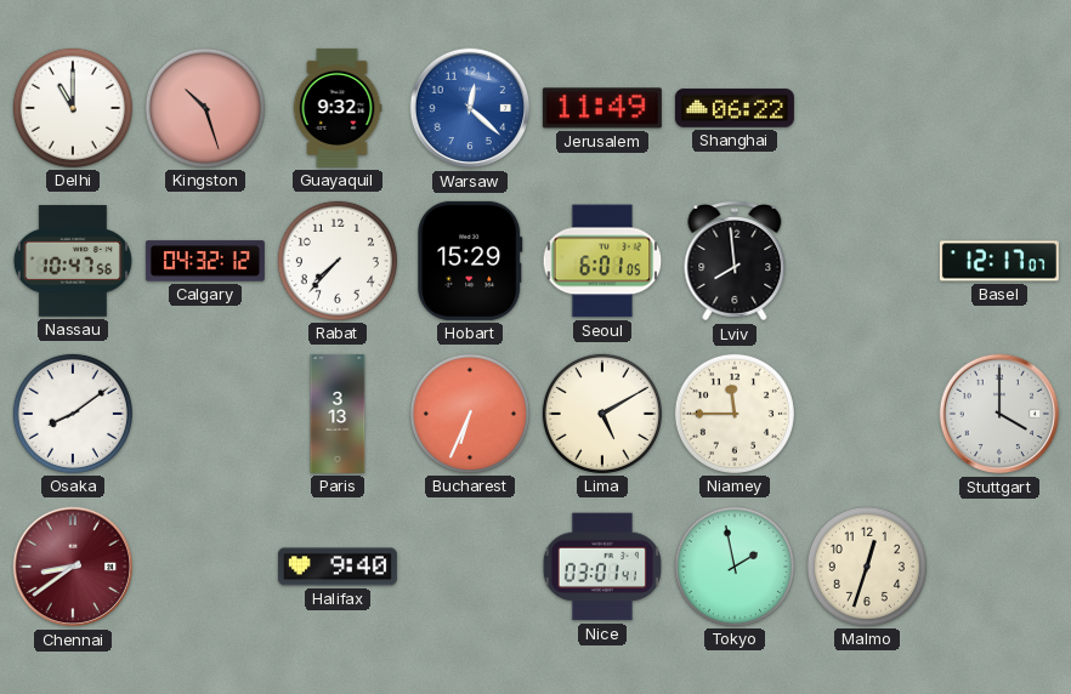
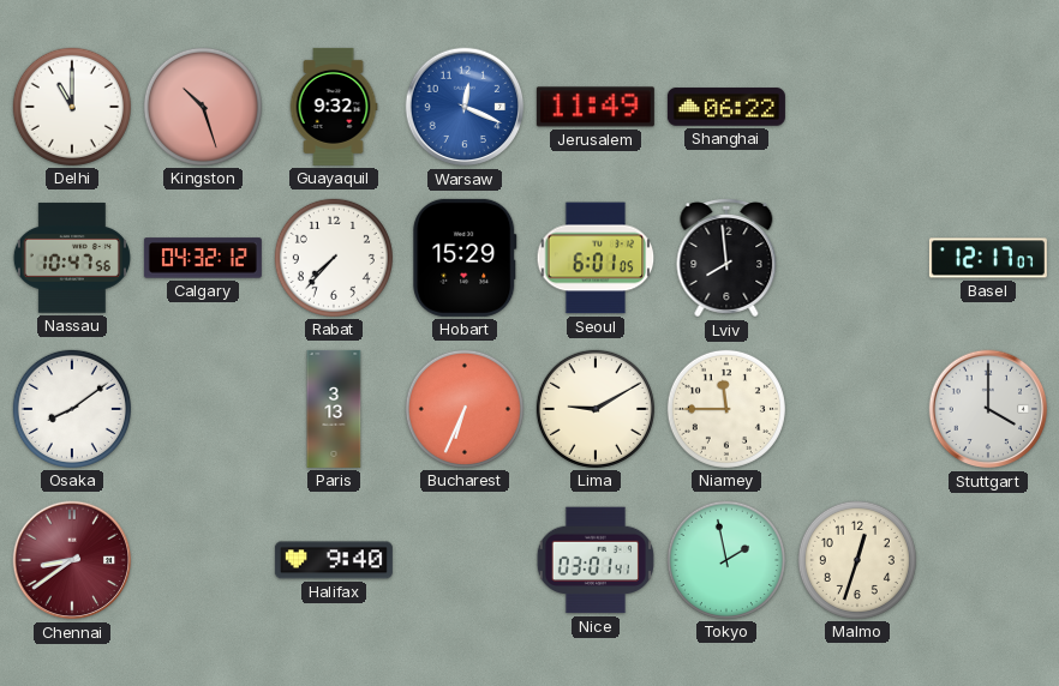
Warsaw: 12:22 -> 12:19
Lima: 5:10 -> 9:10
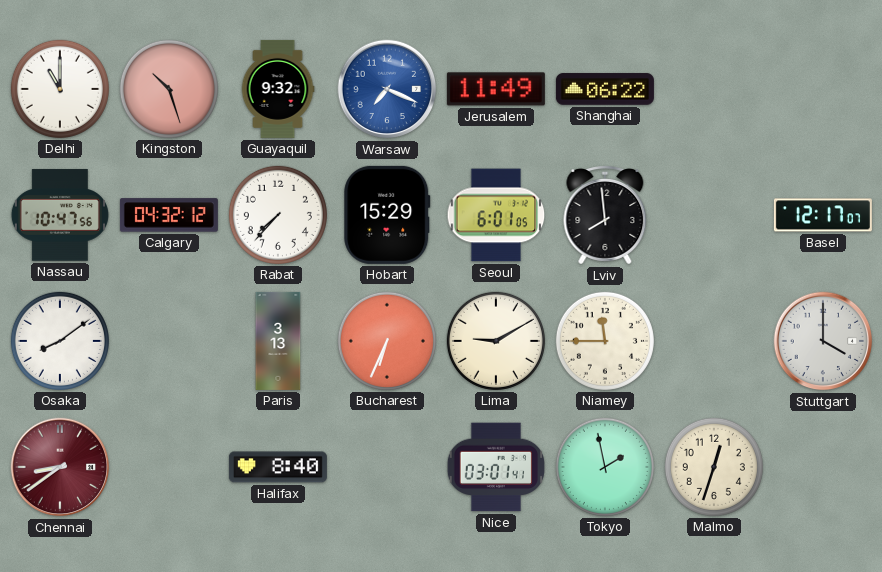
Warsaw: 12:19 -> 7:19
Halifax: 9:40 -> 8:40
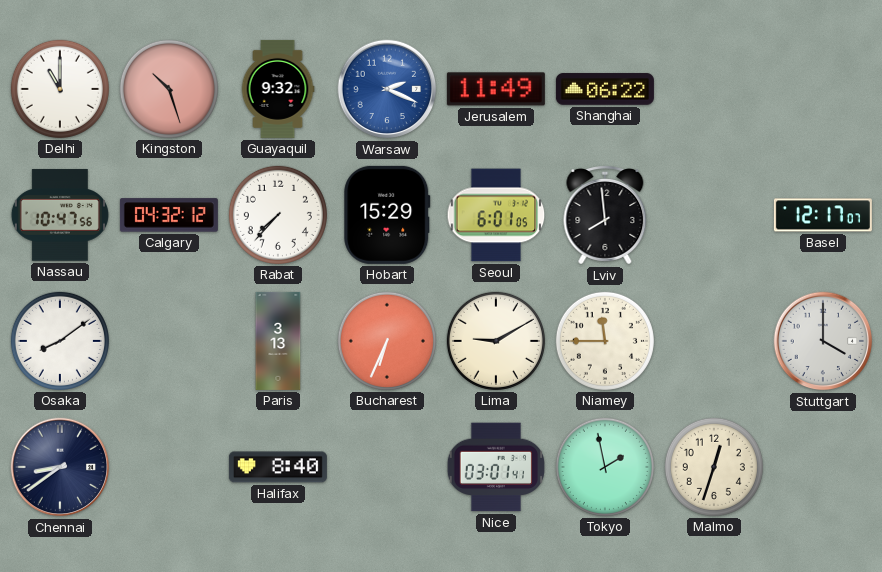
Warsaw: 7:19 -> 2:19
Chennai dial: burgundy -> navy
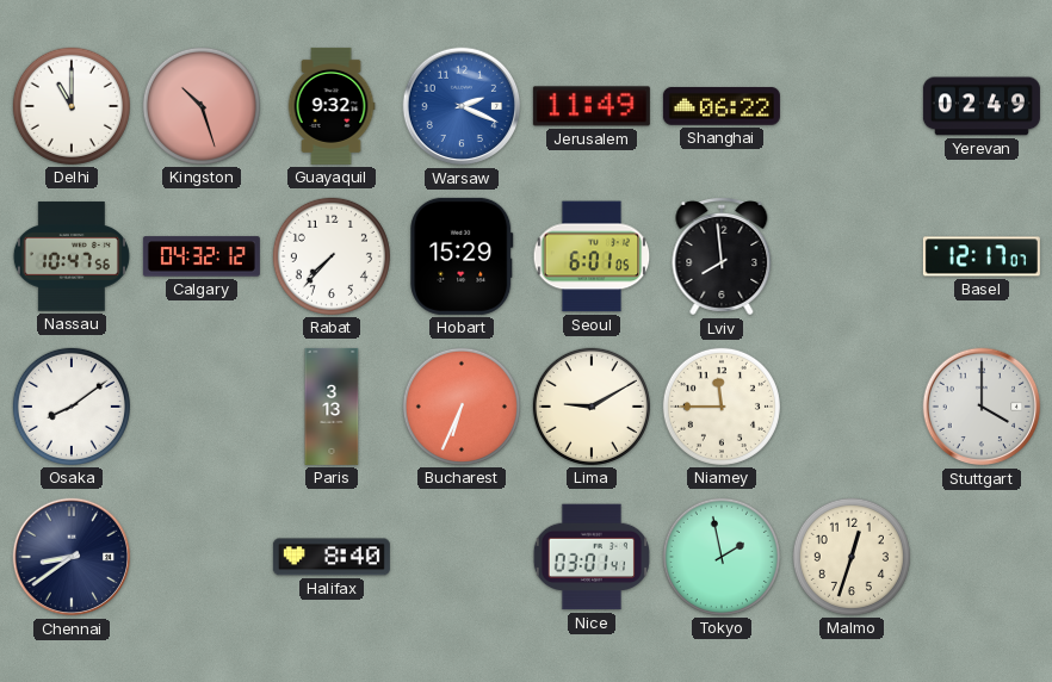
Yerevan: none -> 02:49
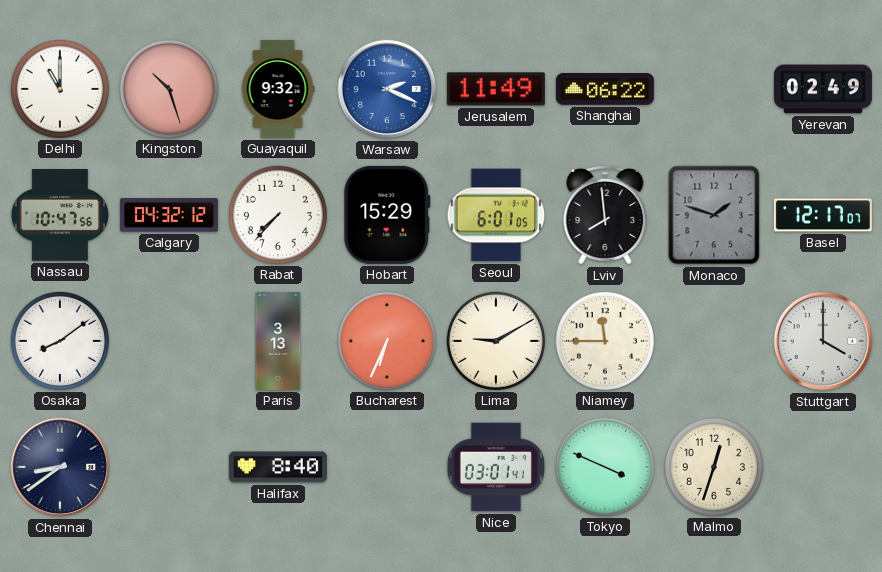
Monaco: none -> 1:48
Tokyo: 1:58 -> 3:49
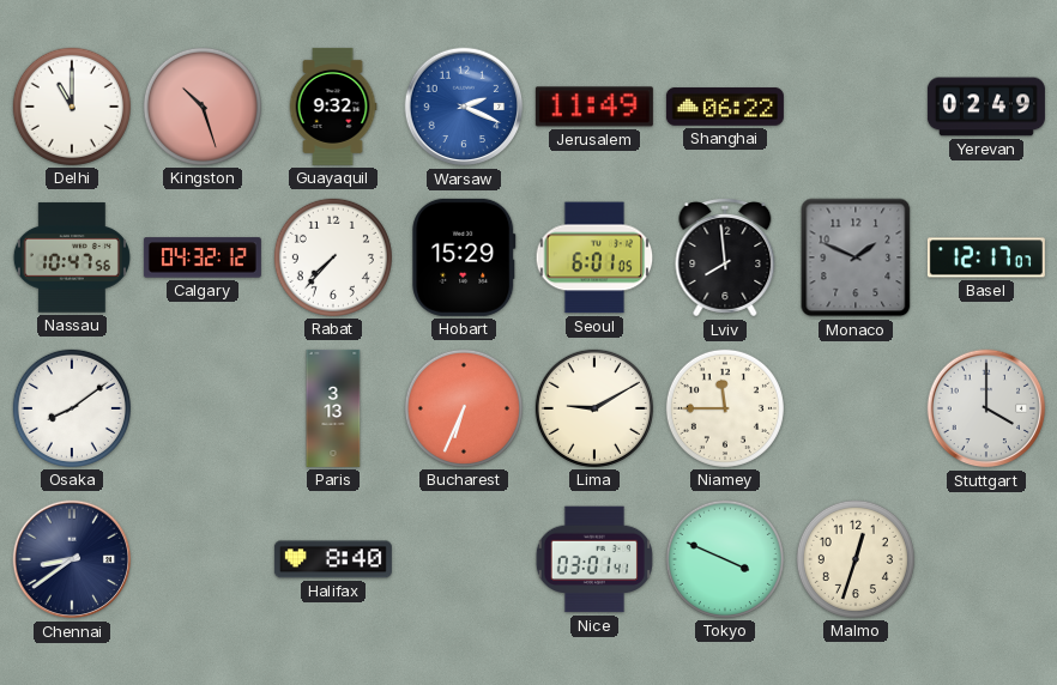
Monaco: 1:48 -> 1:49
